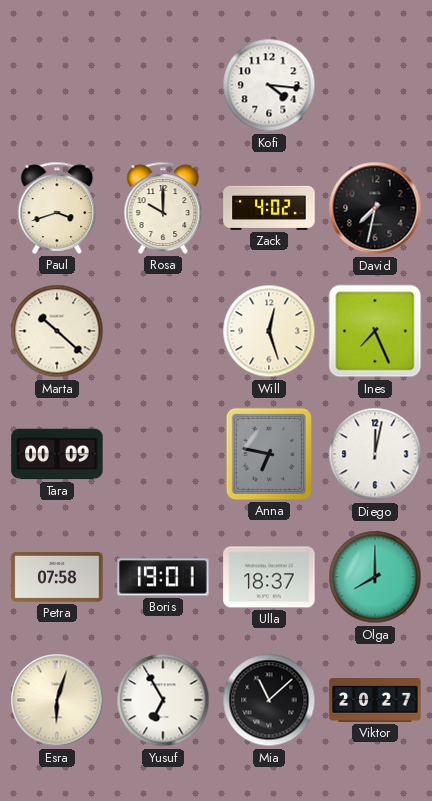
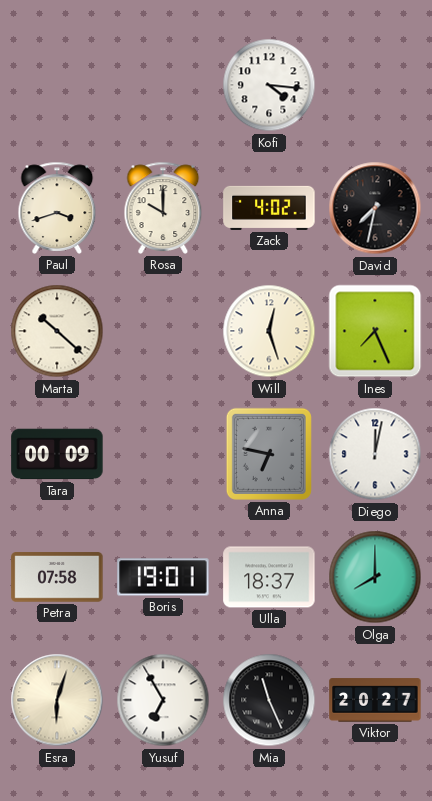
Mia: 11:08 -> 11:26
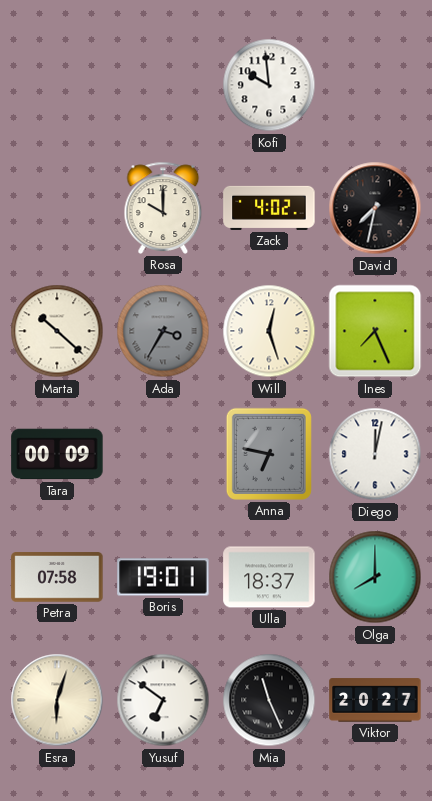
Kofi: 4:16 -> 9:59
Paul: 3:42 -> none
Ada: none -> 3:35
Yusuf: 6:55 -> 6:51
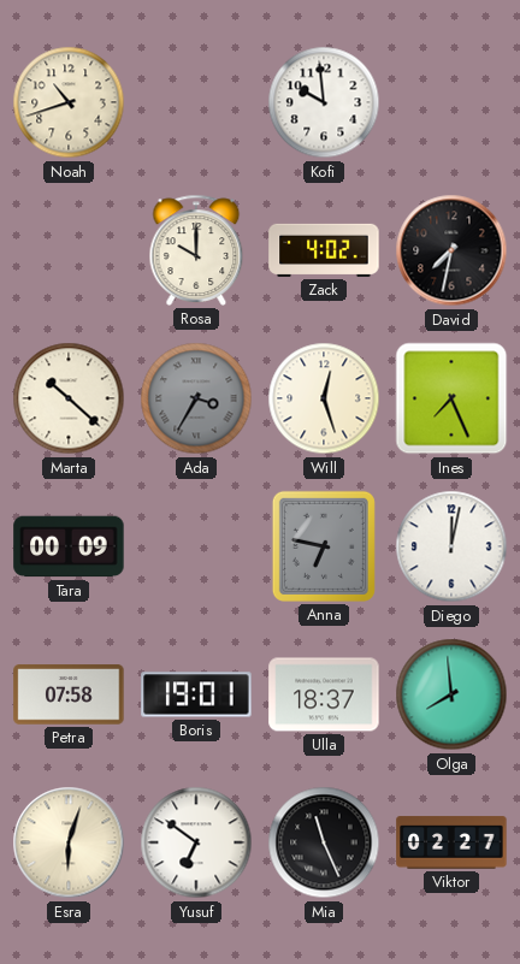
Noah: none -> 10:42
Olga: 8:00 -> 7:59
Viktor: 20:27 -> 02:27
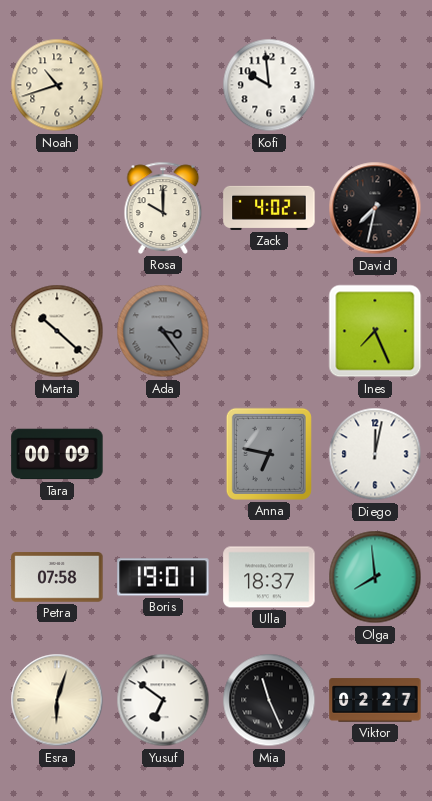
Ada: 3:35 -> 3:24
Will: 12:27 -> none
